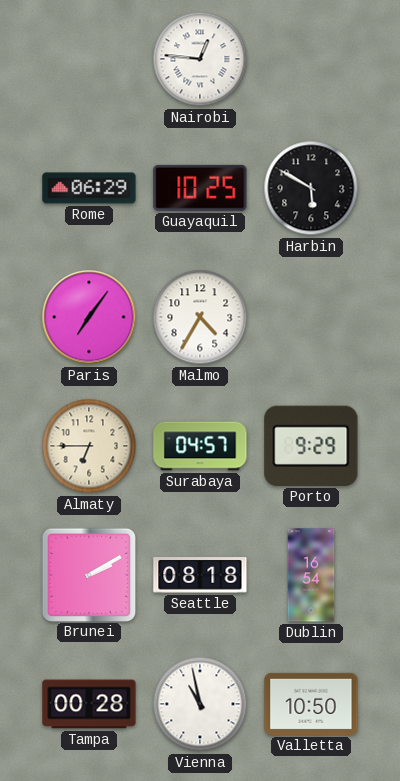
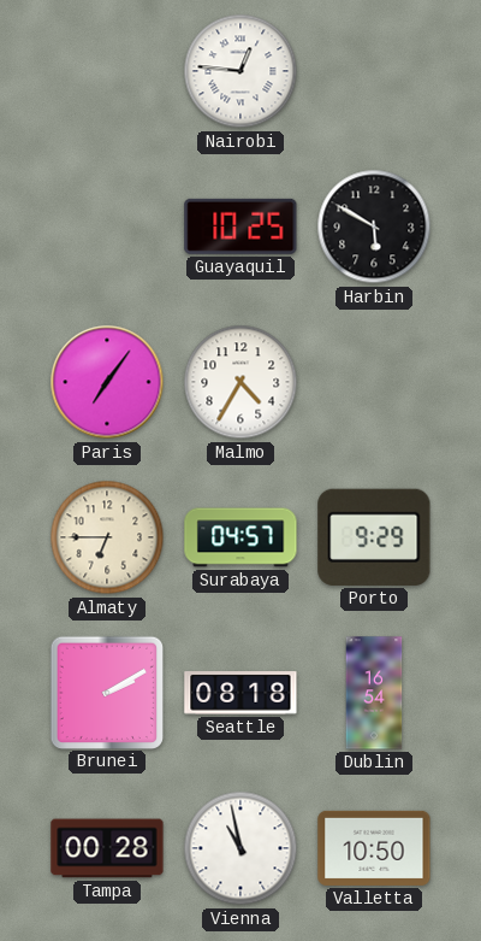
Rome: 06:29 -> none
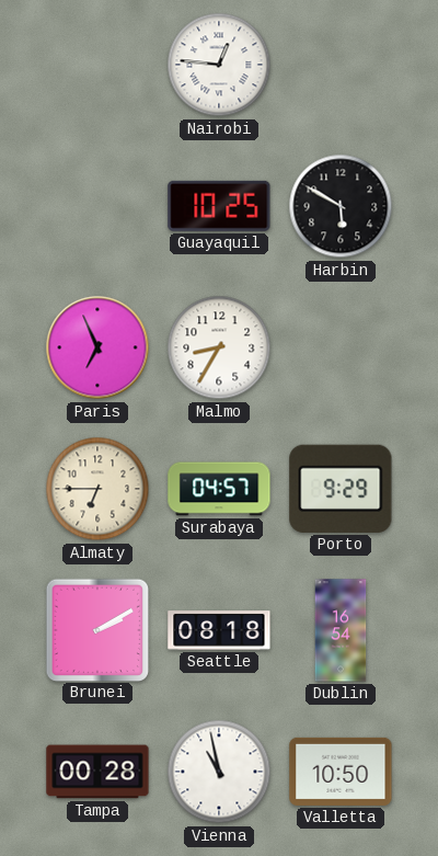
Paris: 7:06 -> 6:56
Malmo: 4:35 -> 8:35
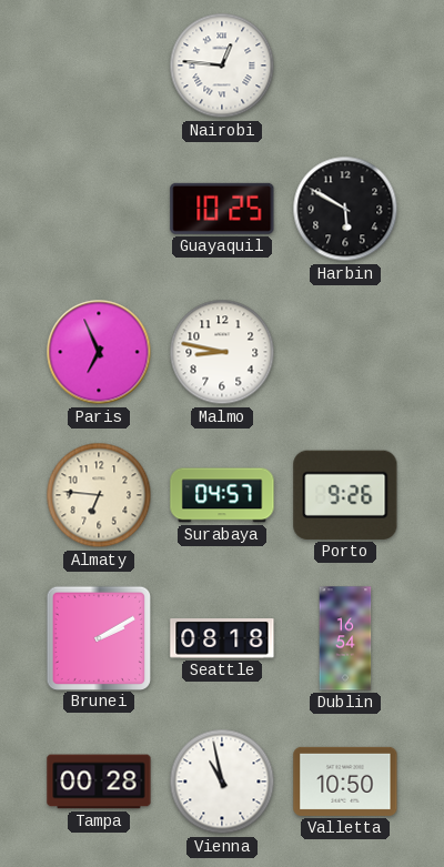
Malmo: 8:35 -> 8:47
Almaty: 6:45 -> 6:46
Porto: 9:29 -> 9:26
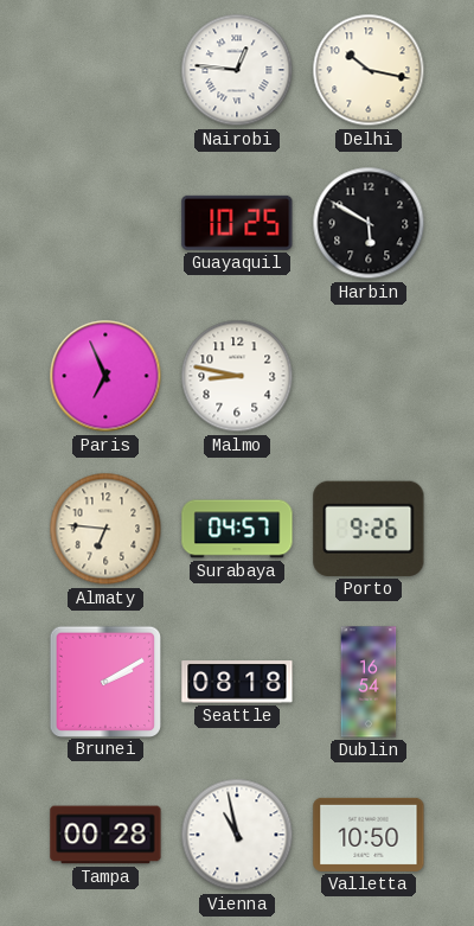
Delhi: none -> 10:17
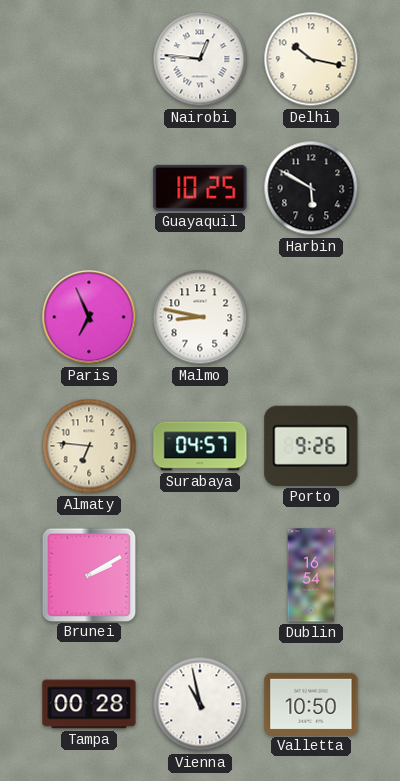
Seattle: 08:18 -> none
